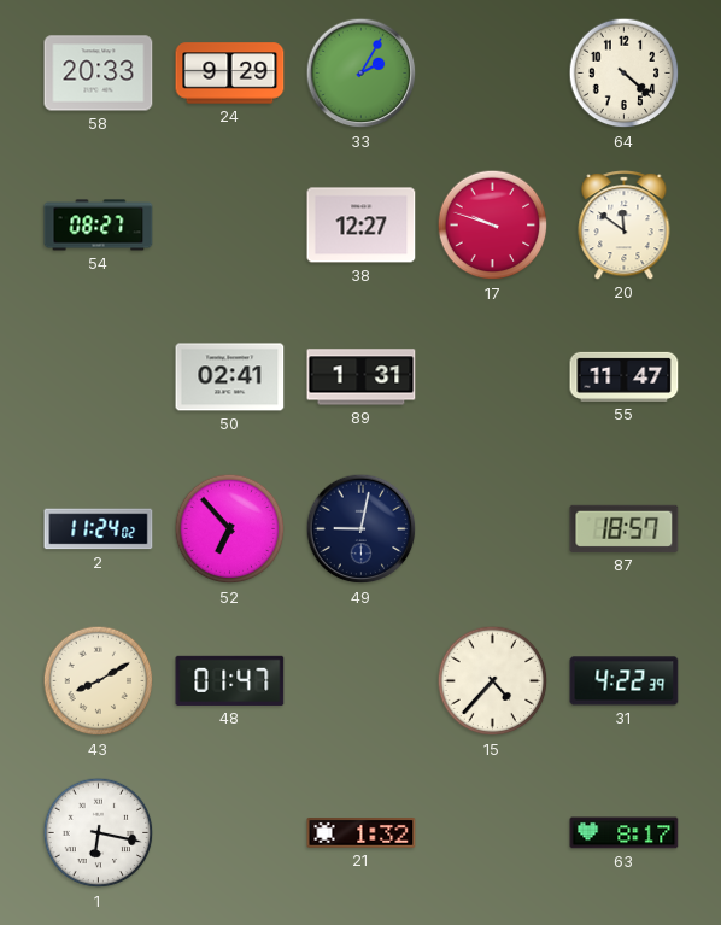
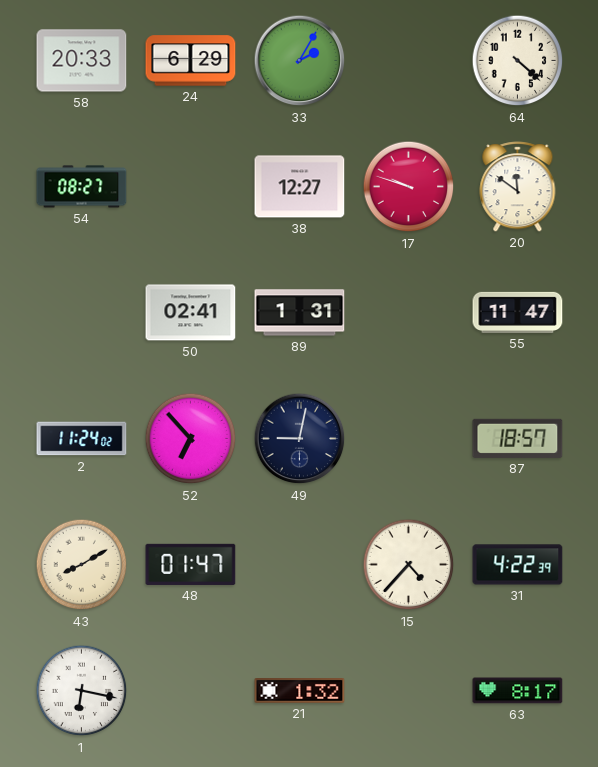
24: 9:29 -> 6:29
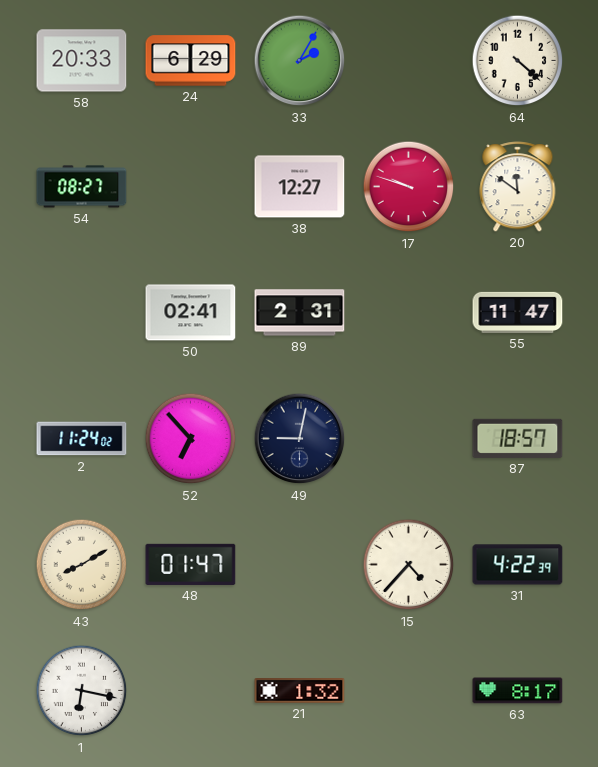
89: 1:31 -> 2:31
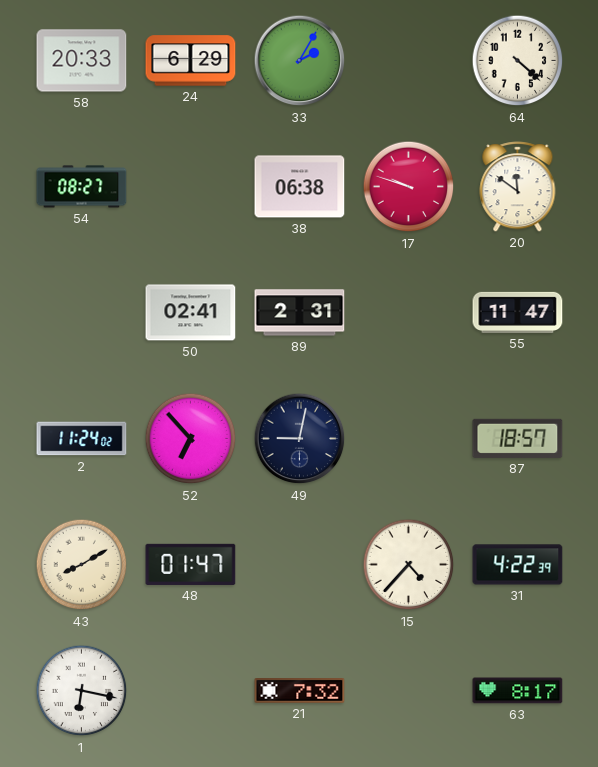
38: 12:27 -> 06:38
21: 1:32 -> 7:32
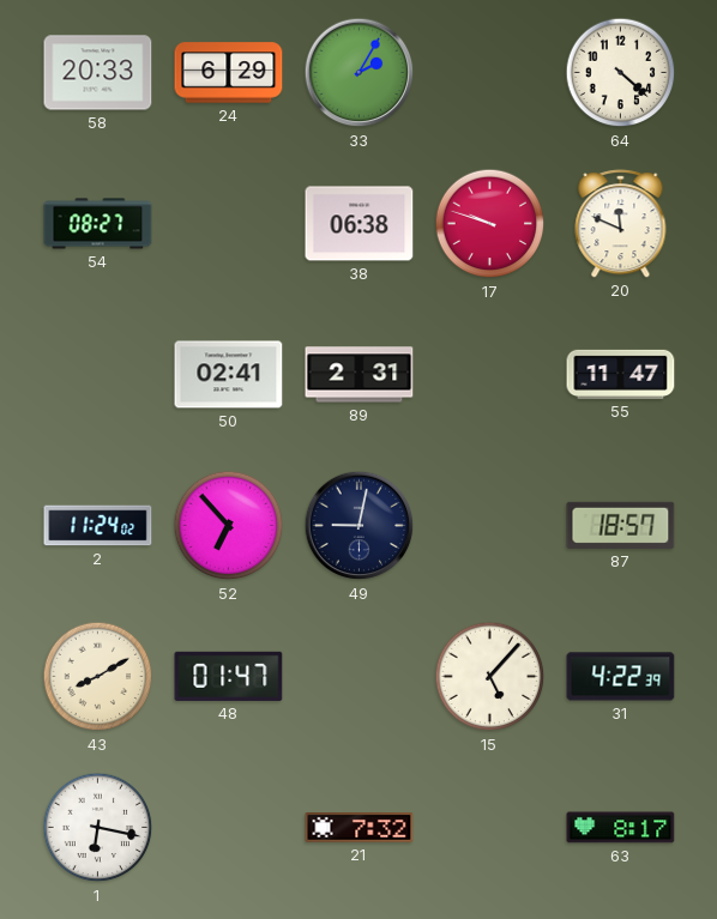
20: 11:51 -> 11:49
15: 4:37 -> 5:07
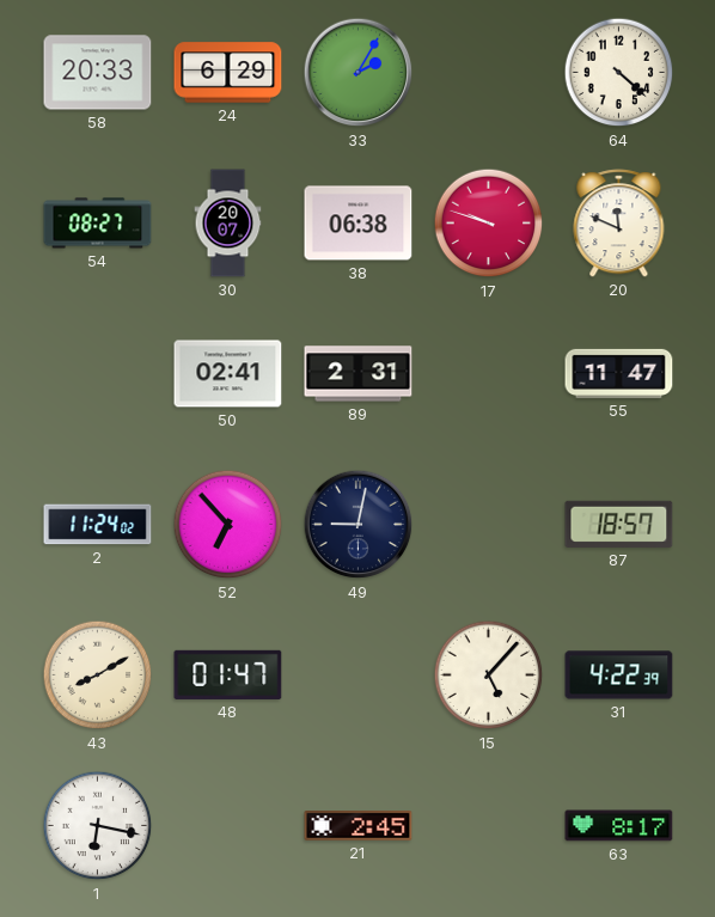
30: none -> 20:07
21: 7:32 -> 2:45
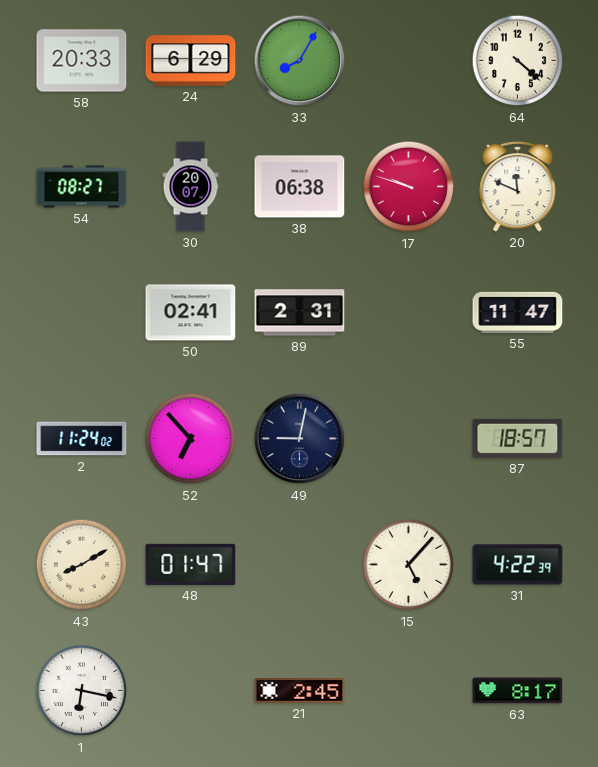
33: 2:05 -> 8:05
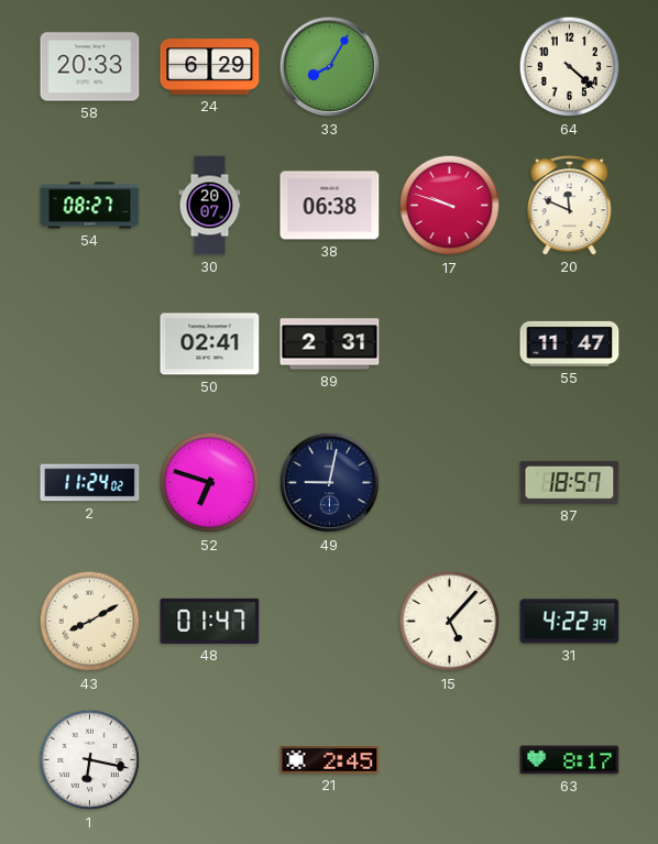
52: 6:53 -> 6:48
